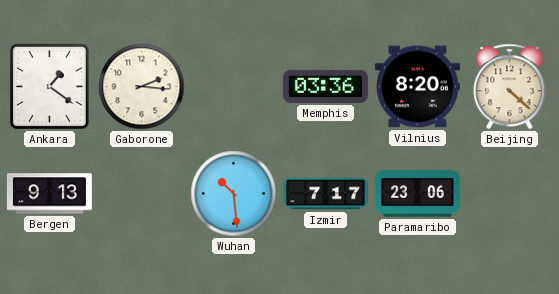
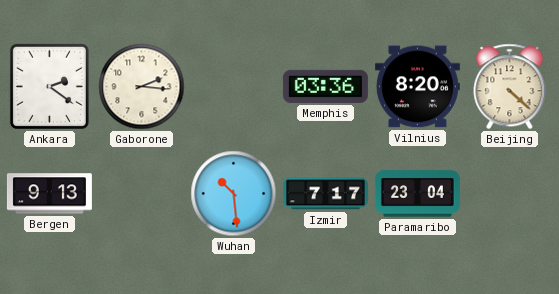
Ankara: 1:21 -> 2:21
Paramaribo: 23:06 -> 23:04
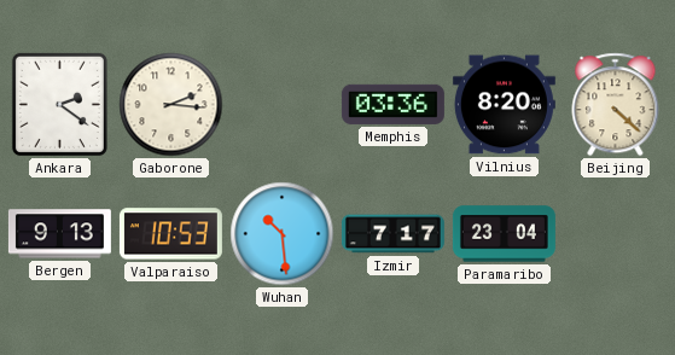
Valparaiso: none -> 10:53
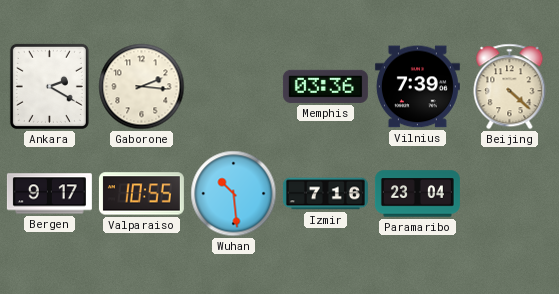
Ankara: 2:21 -> 2:20
Vilnius: 8:20 -> 7:39
Bergen: 9:13 -> 9:17
Valparaiso: 10:53 -> 10:55
Izmir: 7:17 -> 7:16
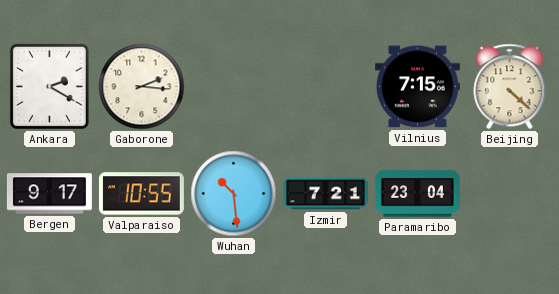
Memphis: 03:36 -> none
Vilnius: 7:39 -> 7:15
Izmir: 7:16 -> 7:21
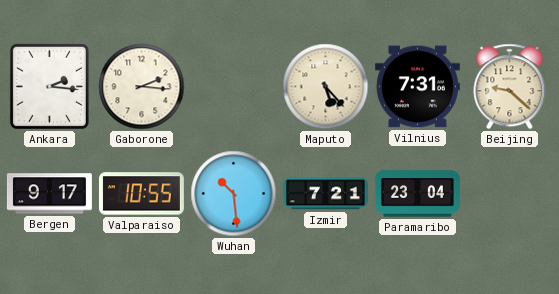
Ankara: 2:20 -> 2:16
Maputo: none -> 5:23
Vilnius: 7:15 -> 7:31
Beijing: 4:22 -> 9:22
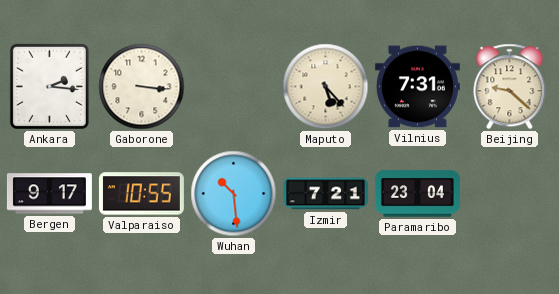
Gaborone: 2:16 -> 3:16
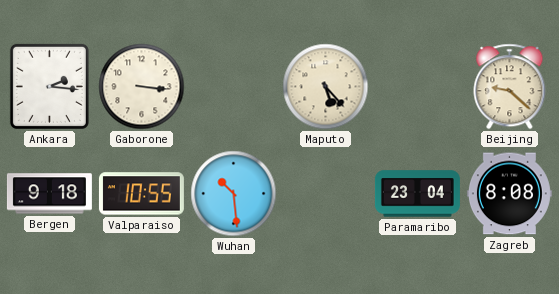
Vilnius: 7:31 -> none
Bergen: 9:17 -> 9:18
Izmir: 7:21 -> none
Zagreb: none -> 8:08
